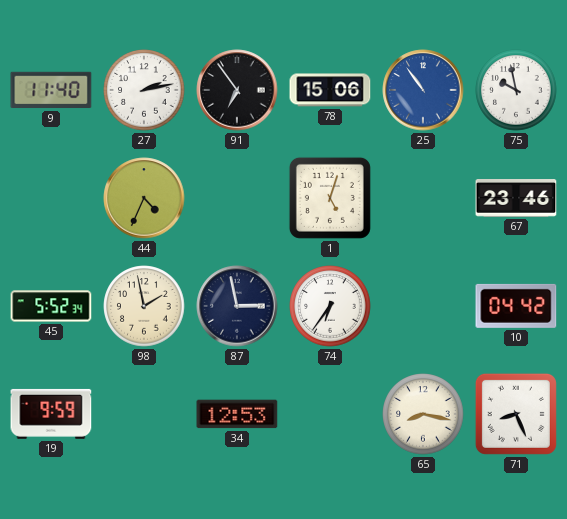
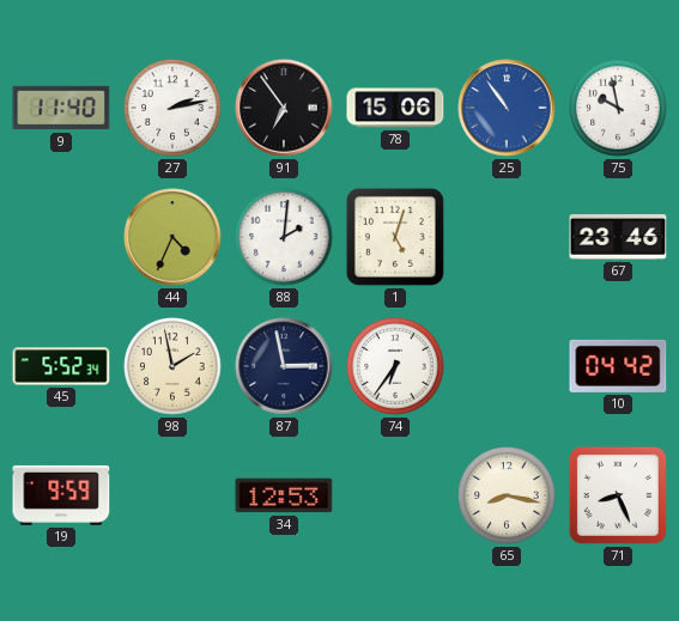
88: none -> 2:01
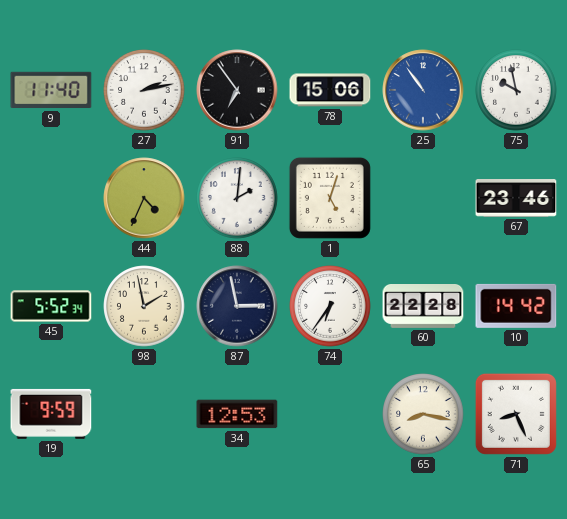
60: none -> 22:28
10: 04:42 -> 14:42
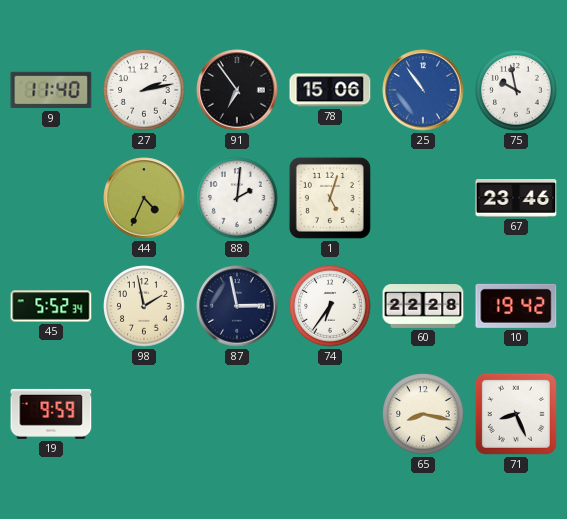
10: 14:42 -> 19:42
34: 12:53 -> none
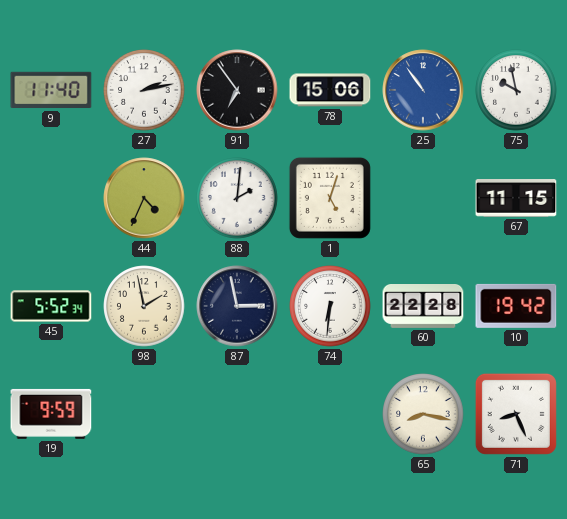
67: 23:46 -> 11:15
74: 6:36 -> 6:31
